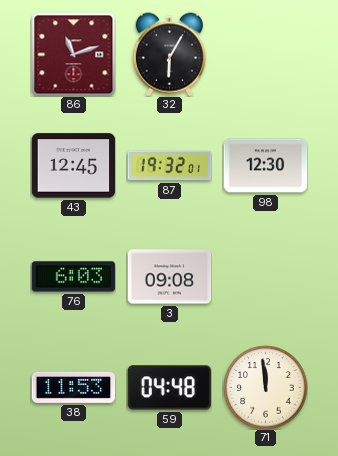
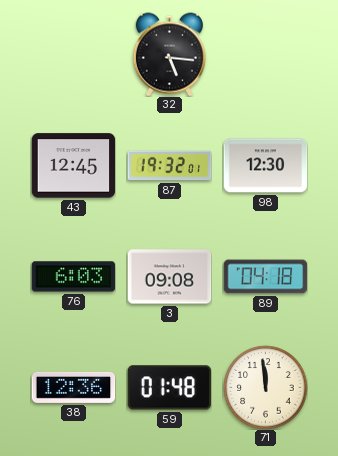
86: 11:12 -> none
32: 6:05 -> 5:16
89: none -> 04:18
38: 11:53 -> 12:36
59: 04:48 -> 01:48
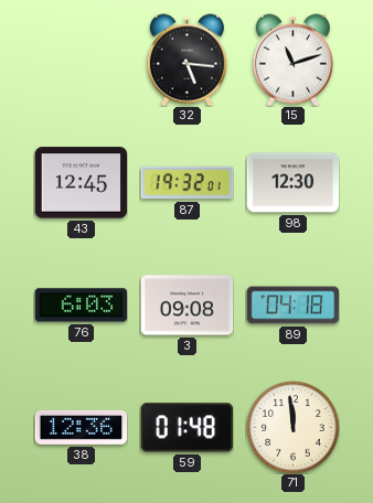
15: none -> 11:12
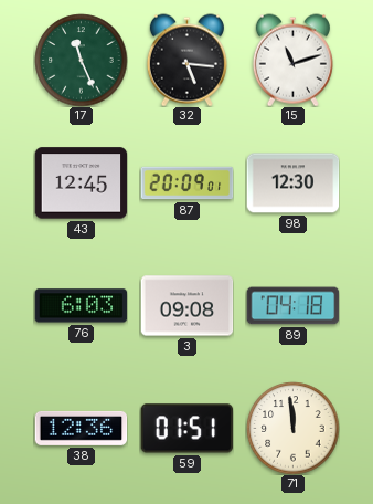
17: none -> 11:26
87: 19:32 -> 20:09
59: 01:48 -> 01:51
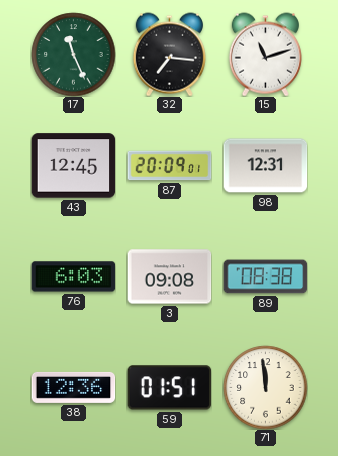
32: 5:16 -> 7:16
98: 12:30 -> 12:31
89: 04:18 -> 08:38
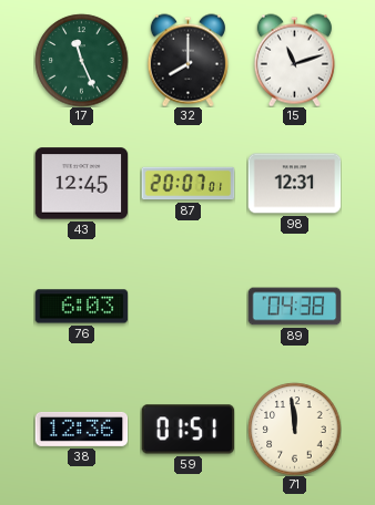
32: 7:16 -> 8:00
87: 20:09 -> 20:07
3: 09:08 -> none
89: 08:38 -> 04:38
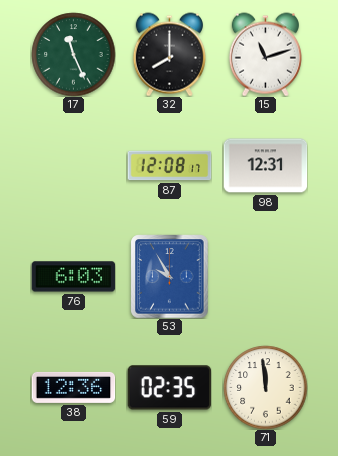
43: 12:45 -> none
87: 20:07 -> 12:08
53: none -> 9:55
89: 04:38 -> none
59: 01:51 -> 02:35
